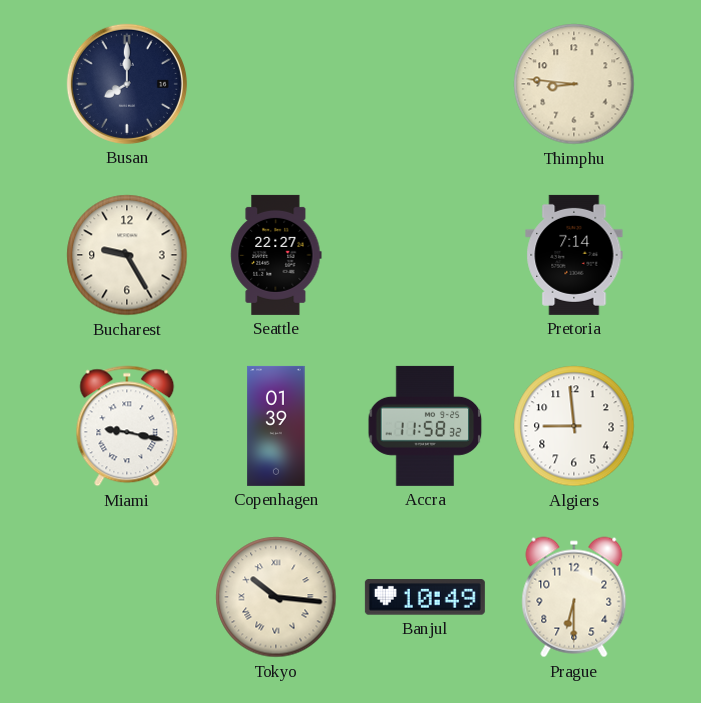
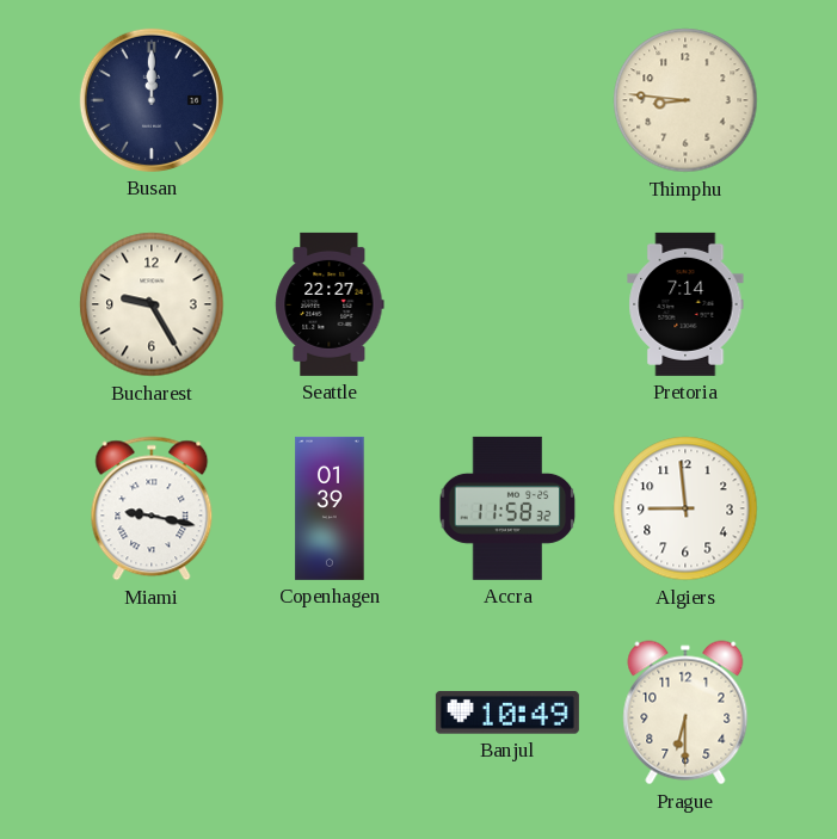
Busan: 8:00 -> 12:00
Tokyo: 10:16 -> none
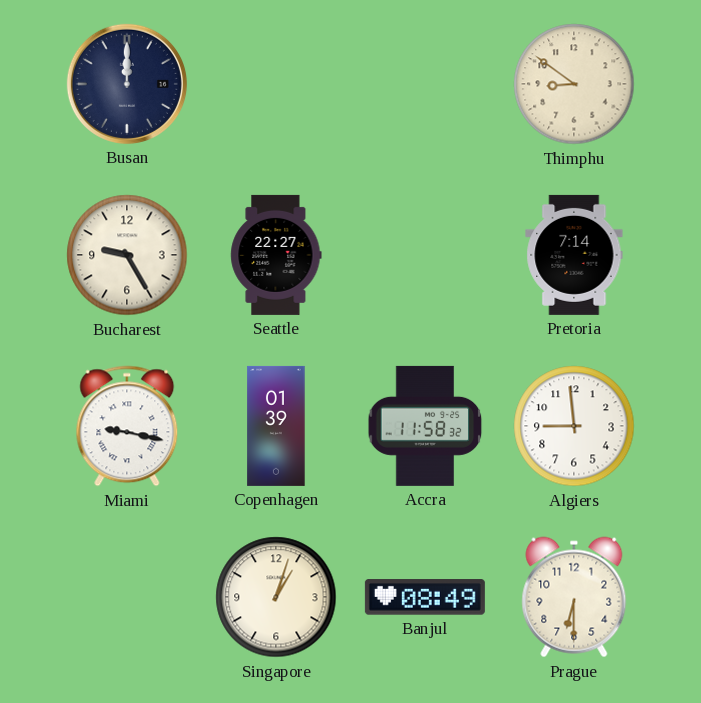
Thimphu: 8:46 -> 8:51
Singapore: none -> 1:03
Banjul: 10:49 -> 08:49
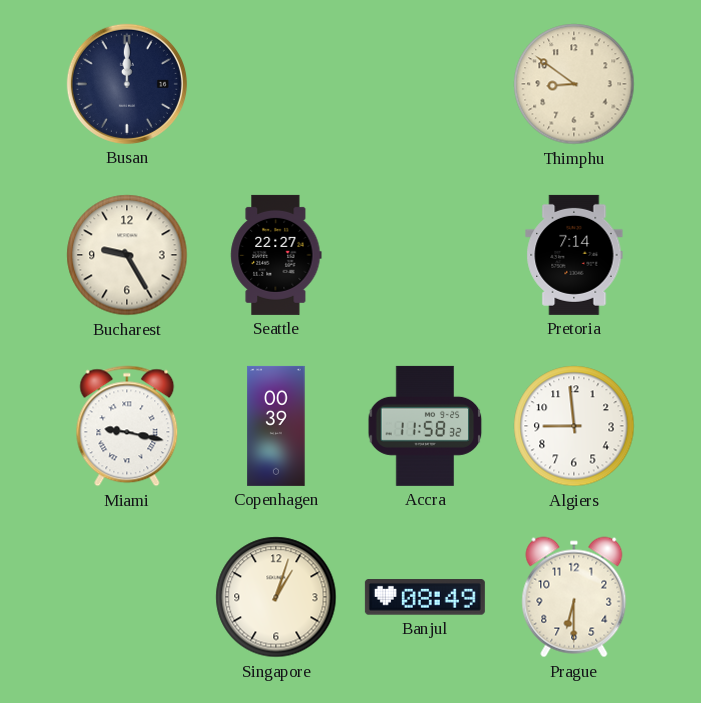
Copenhagen: 01:39 -> 00:39
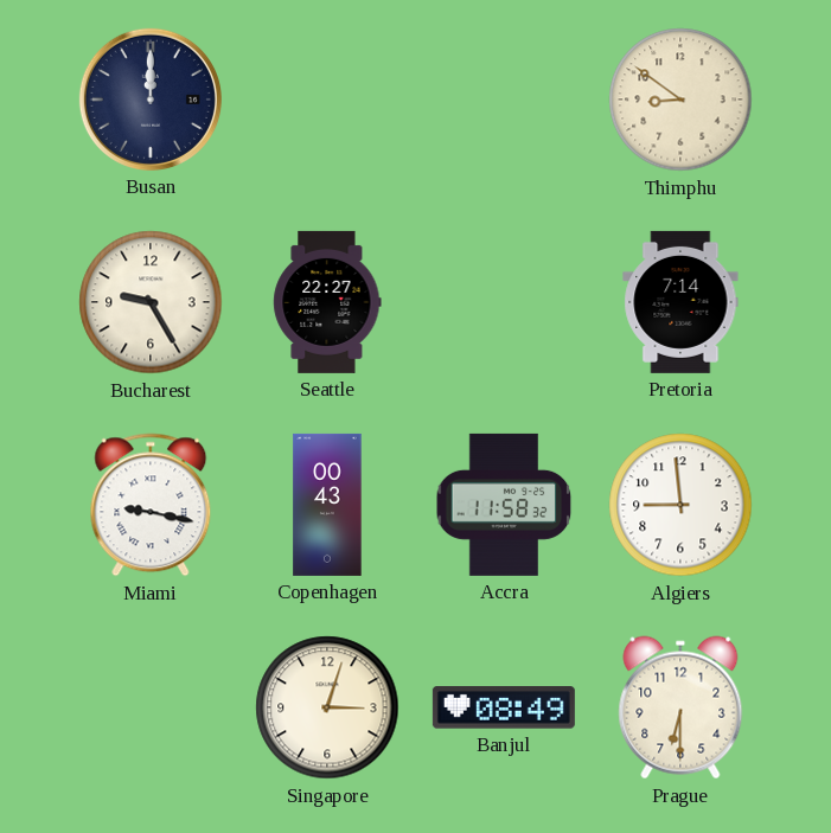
Copenhagen: 00:39 -> 00:43
Singapore: 1:03 -> 3:03
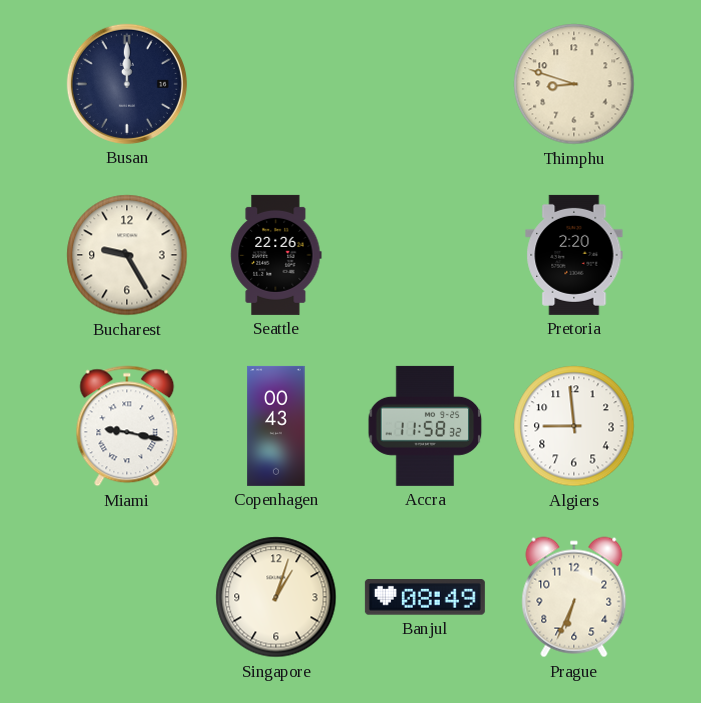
Thimphu: 8:51 -> 8:48
Seattle: 22:27 -> 22:26
Pretoria: 7:14 -> 2:20
Singapore: 3:03 -> 1:03
Prague: 6:30 -> 6:34
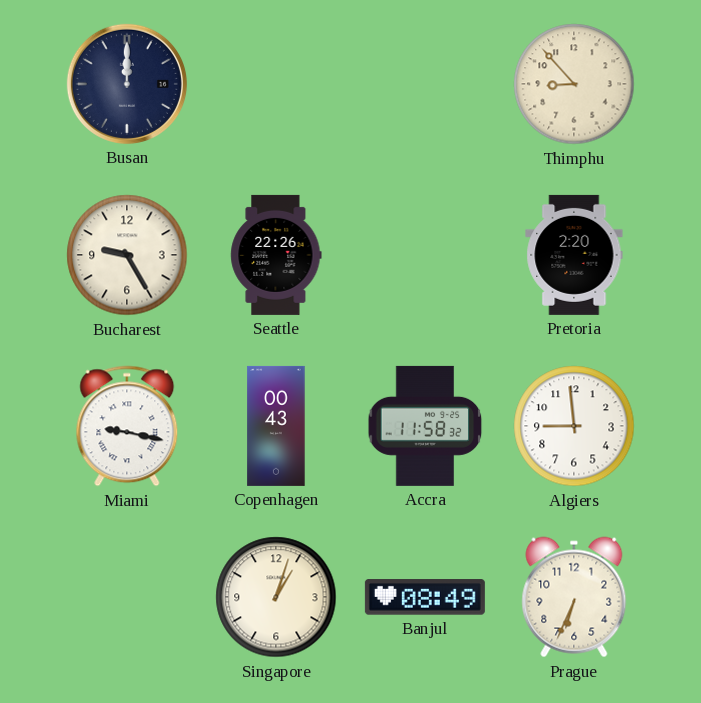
Thimphu: 8:48 -> 8:53
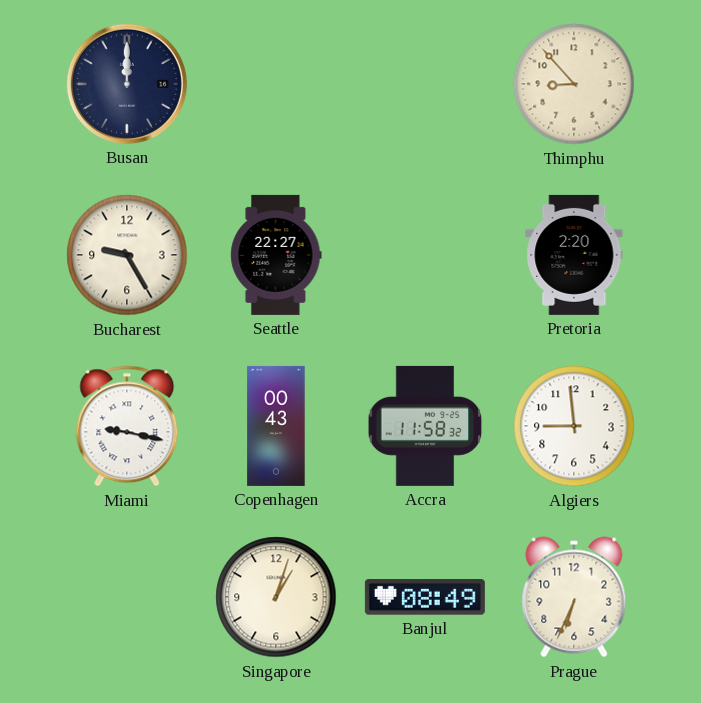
Seattle: 22:26 -> 22:27
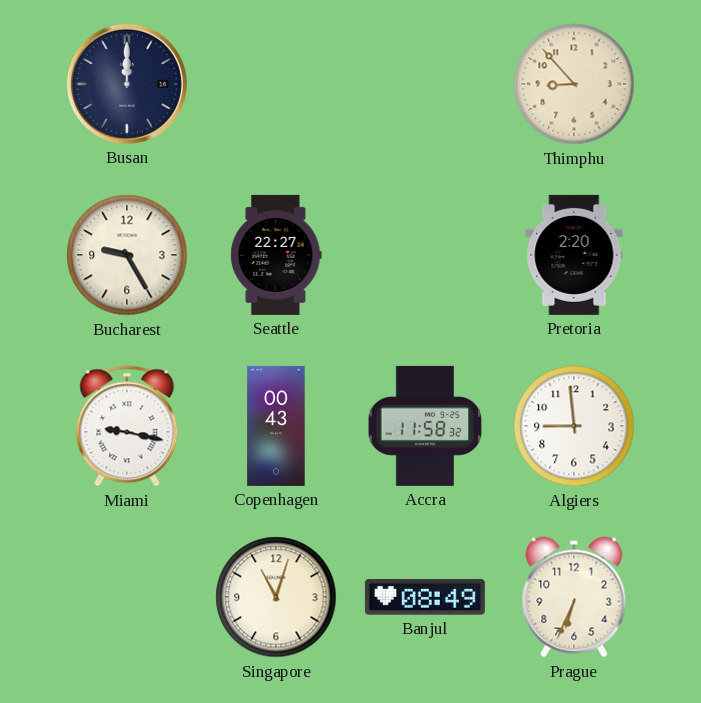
Singapore: 1:03 -> 11:03
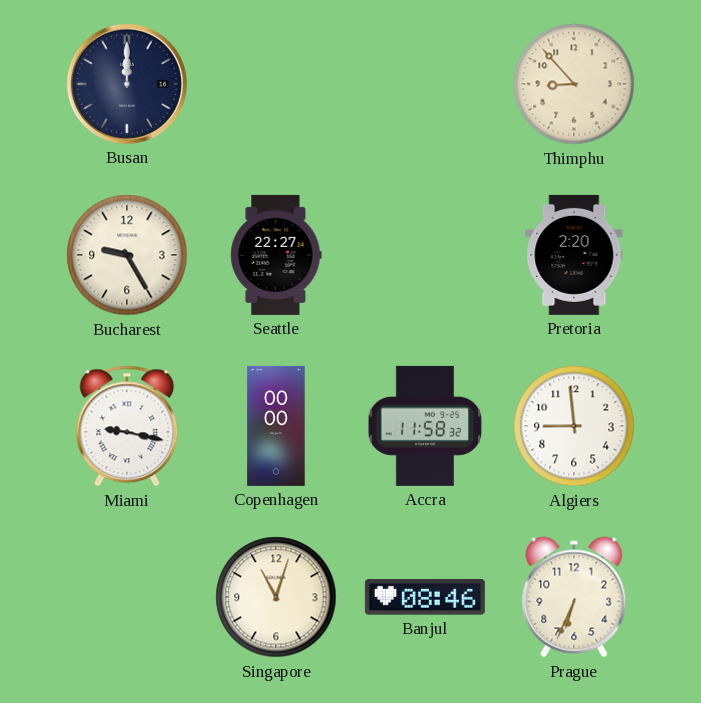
Copenhagen: 00:43 -> 00:00
Banjul: 08:49 -> 08:46
